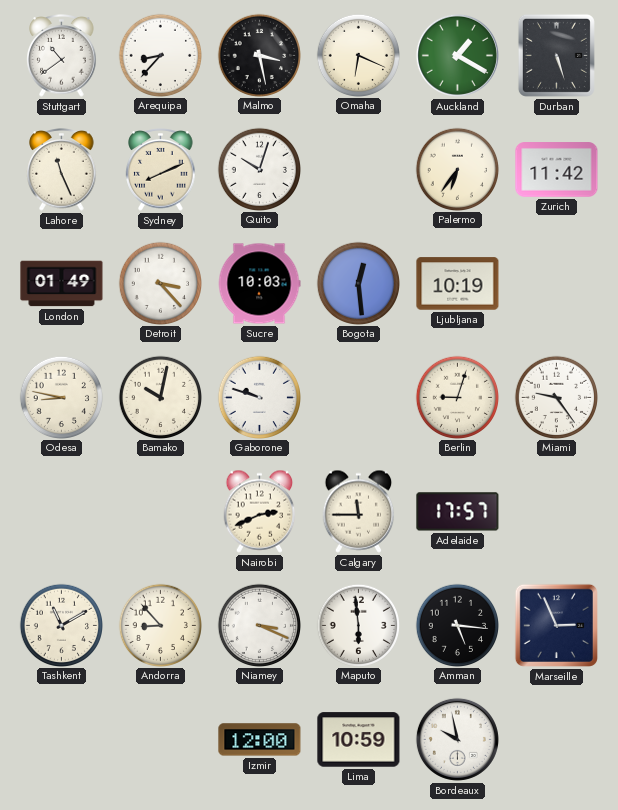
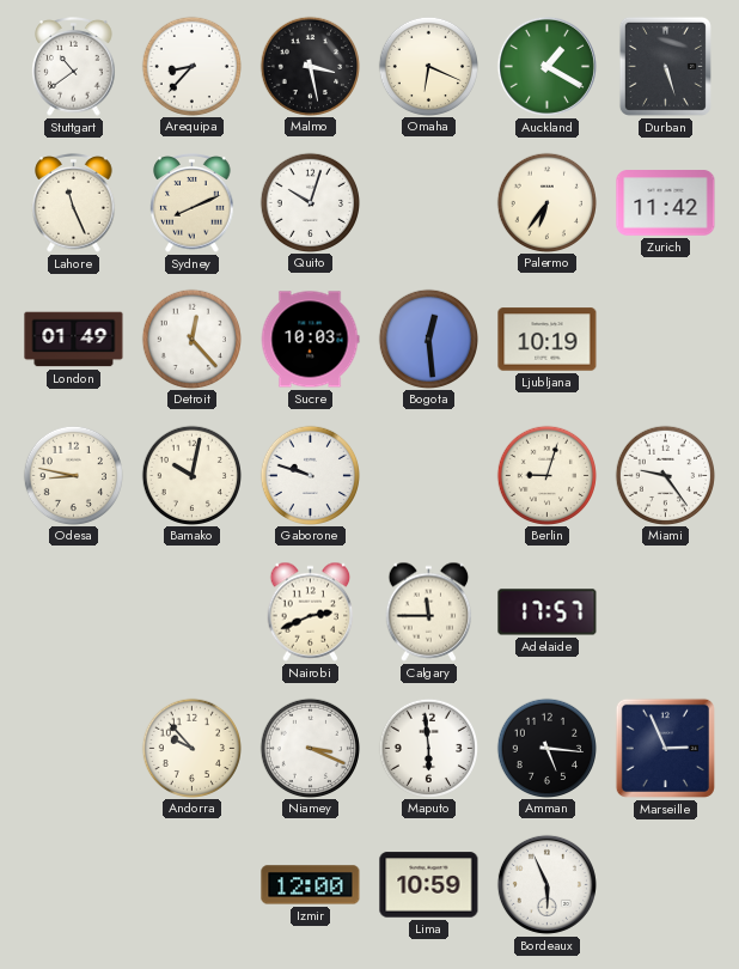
Detroit: 3:23 -> 12:23
Tashkent: 11:10 -> none
Andorra: 8:53 -> 9:53
Bordeaux: 9:58 -> 5:56
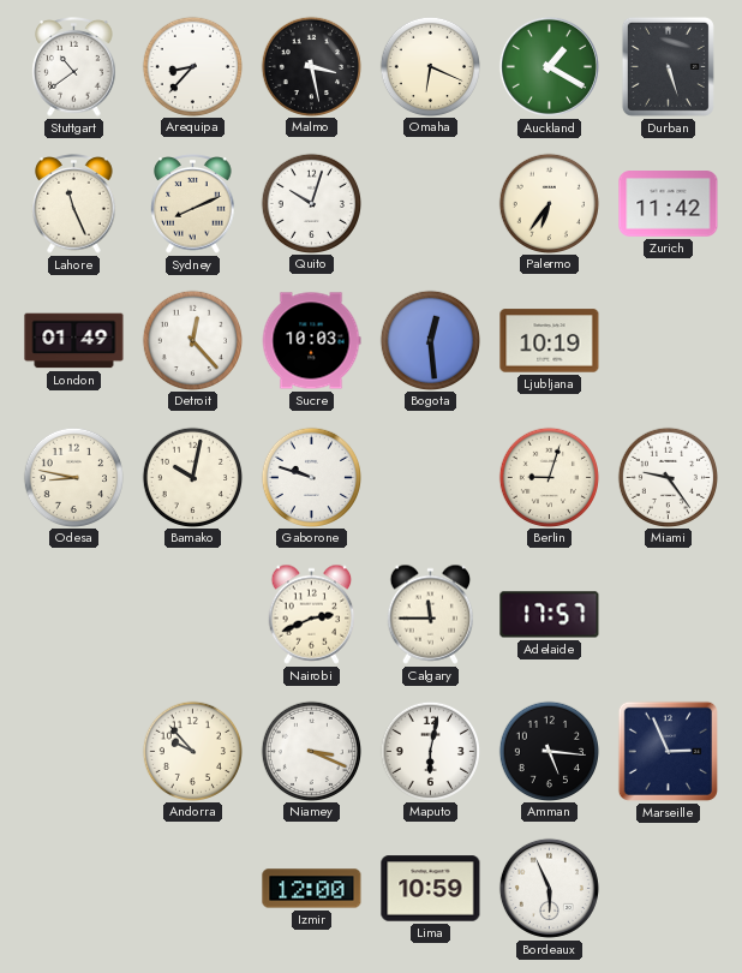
Maputo: 5:59 -> 6:02
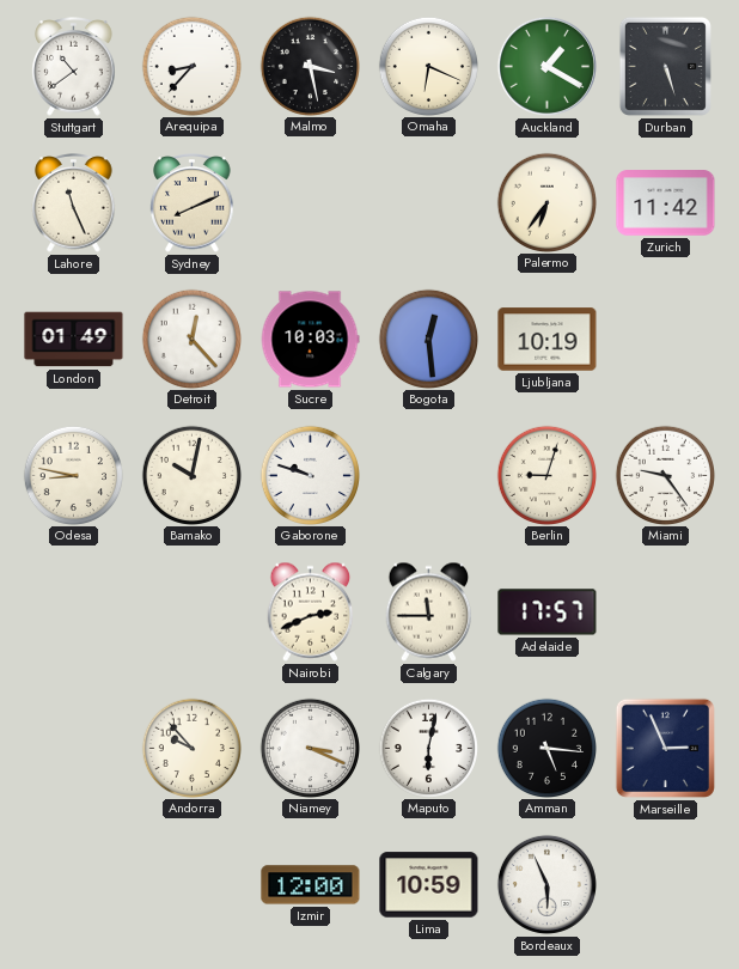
Quito: 10:03 -> none
